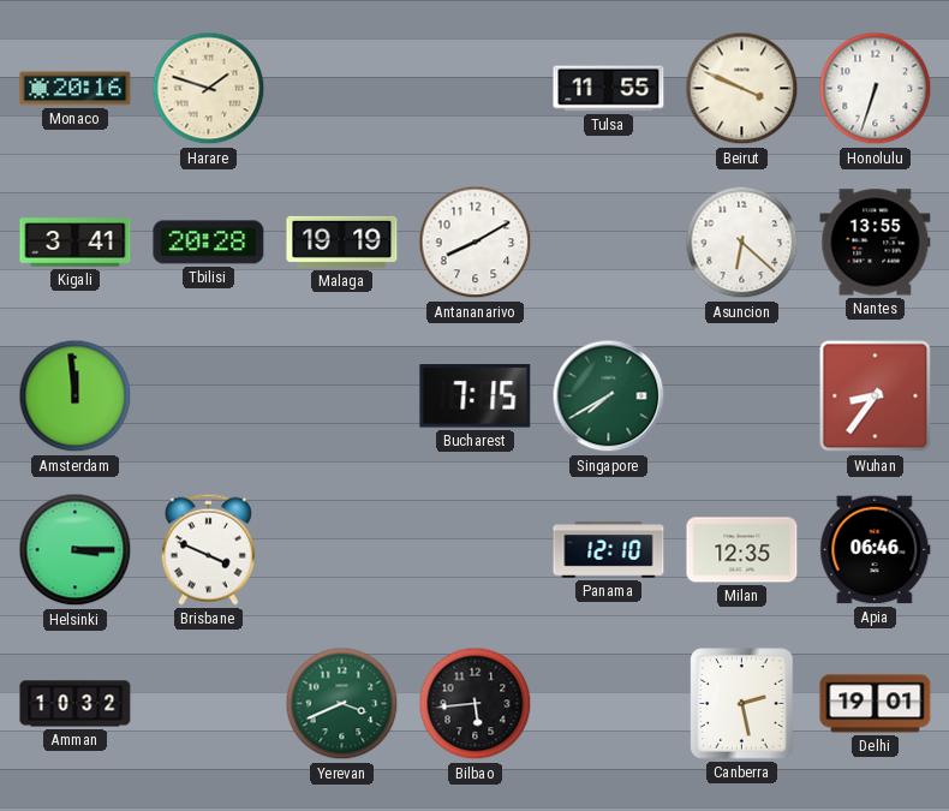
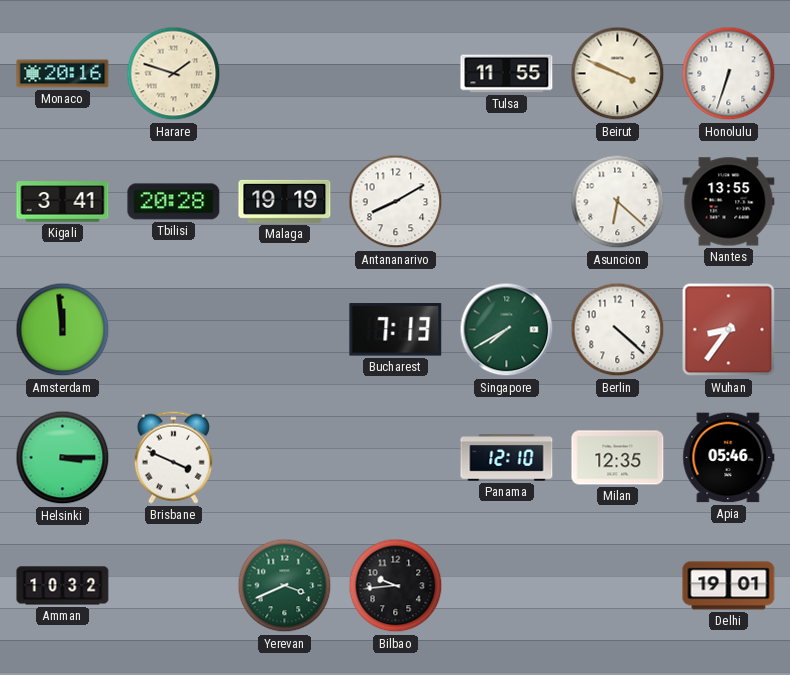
Bucharest: 7:15 -> 7:13
Berlin: none -> 4:22
Apia: 06:46 -> 05:46
Bilbao: 5:44 -> 9:44
Canberra: 2:28 -> none
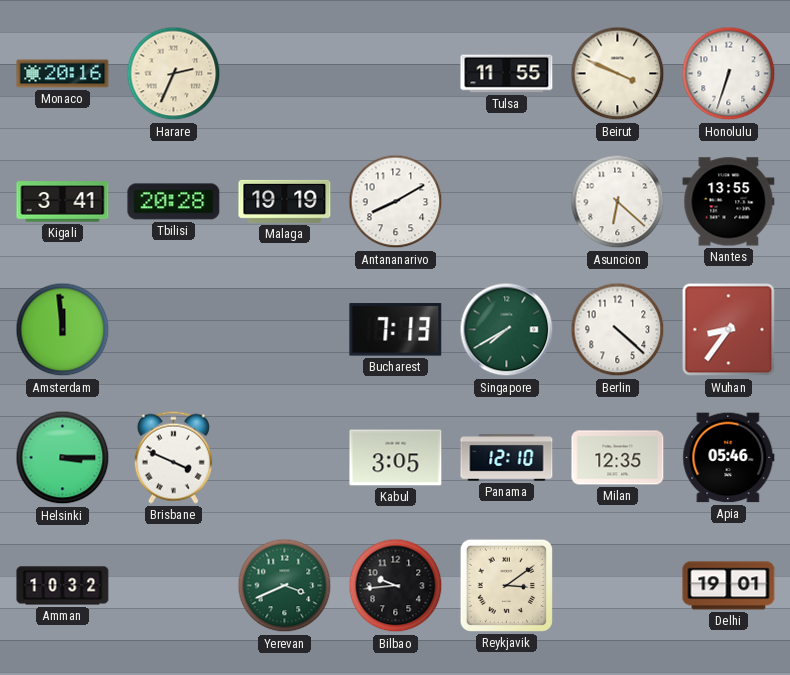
Harare: 1:48 -> 2:34
Kabul: none -> 3:05
Reykjavik: none -> 3:09
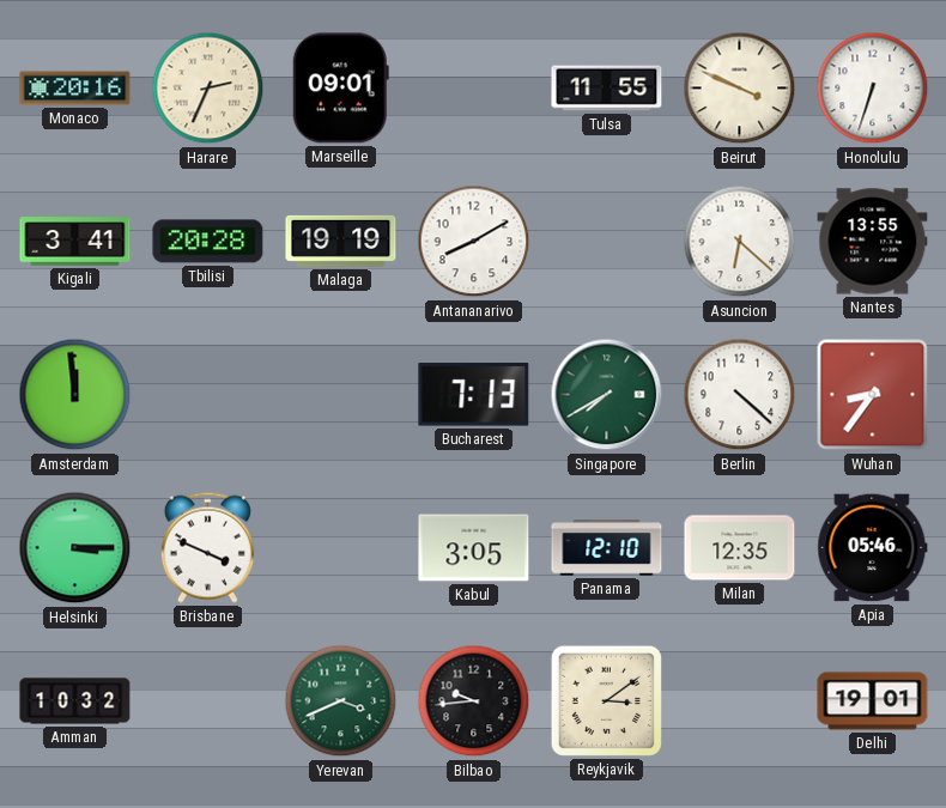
Marseille: none -> 09:01
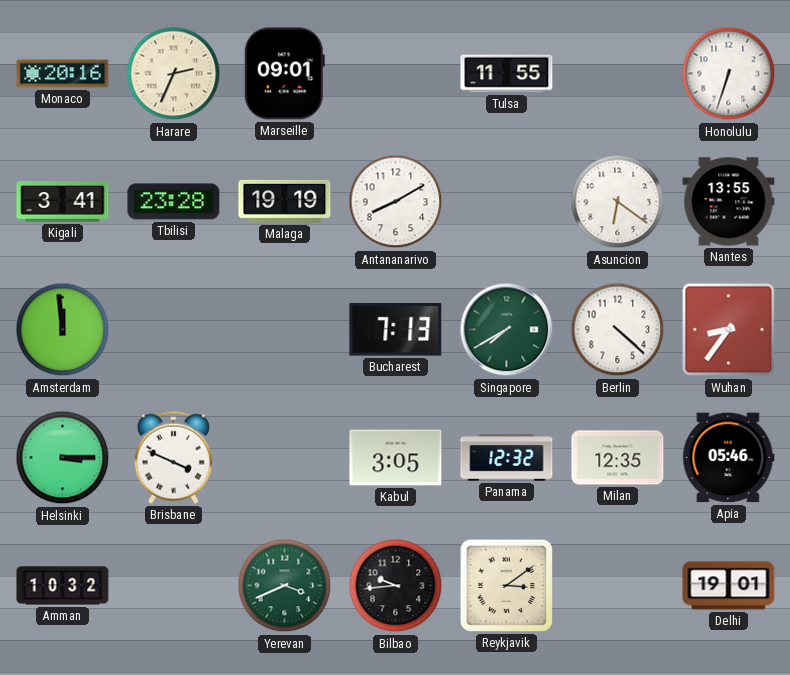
Beirut: 3:49 -> none
Tbilisi: 20:28 -> 23:28
Asuncion: 6:22 -> 6:21
Panama: 12:10 -> 12:32
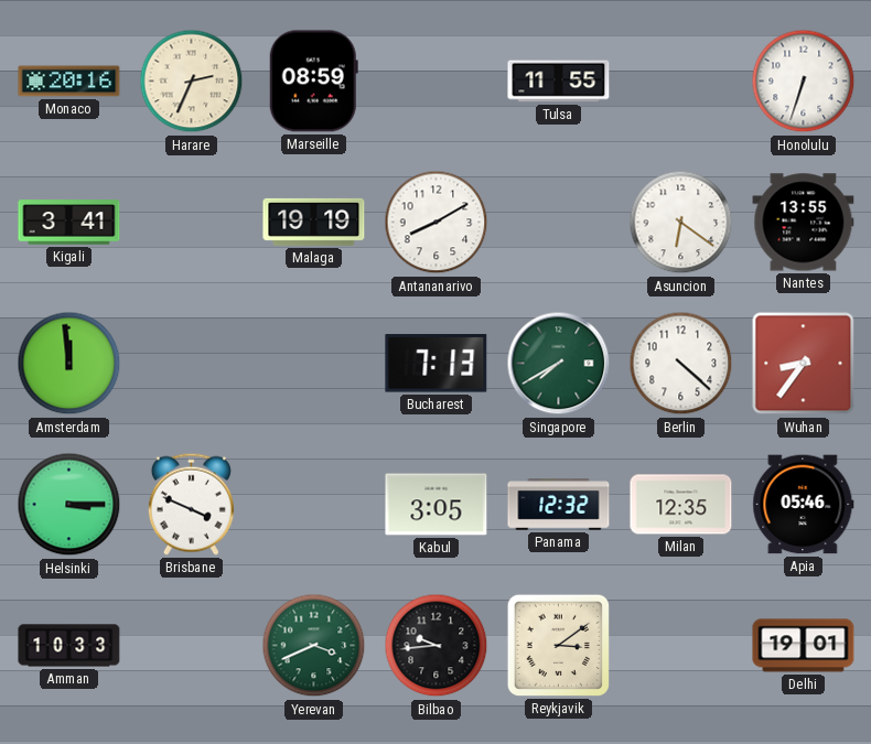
Marseille: 09:01 -> 08:59
Tbilisi: 23:28 -> none
Amman: 10:32 -> 10:33
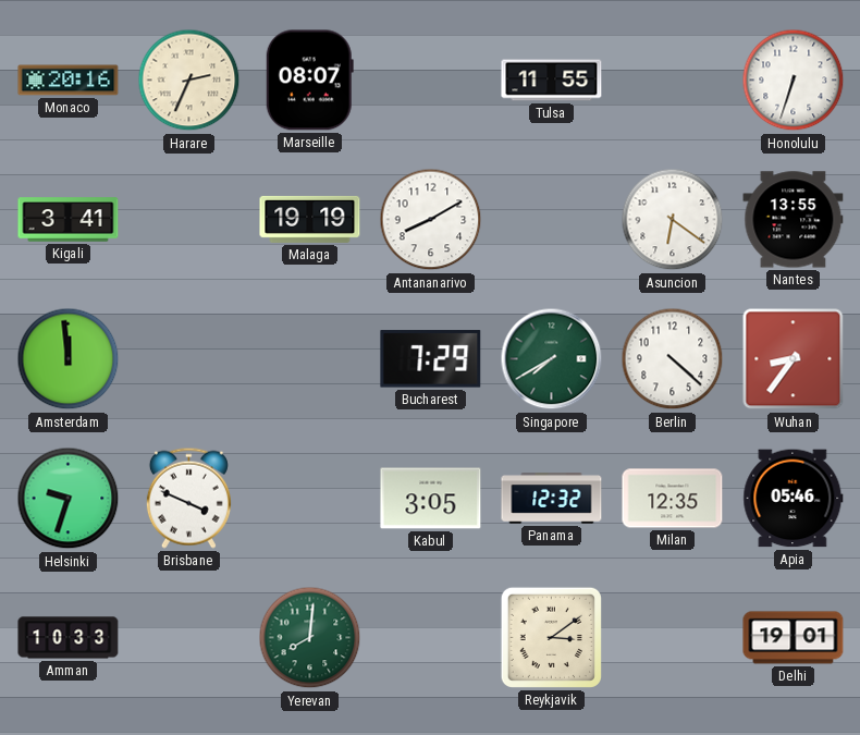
Marseille: 08:59 -> 08:07
Bucharest: 7:13 -> 7:29
Helsinki: 3:15 -> 9:33
Yerevan: 3:41 -> 8:01
Bilbao: 9:44 -> none
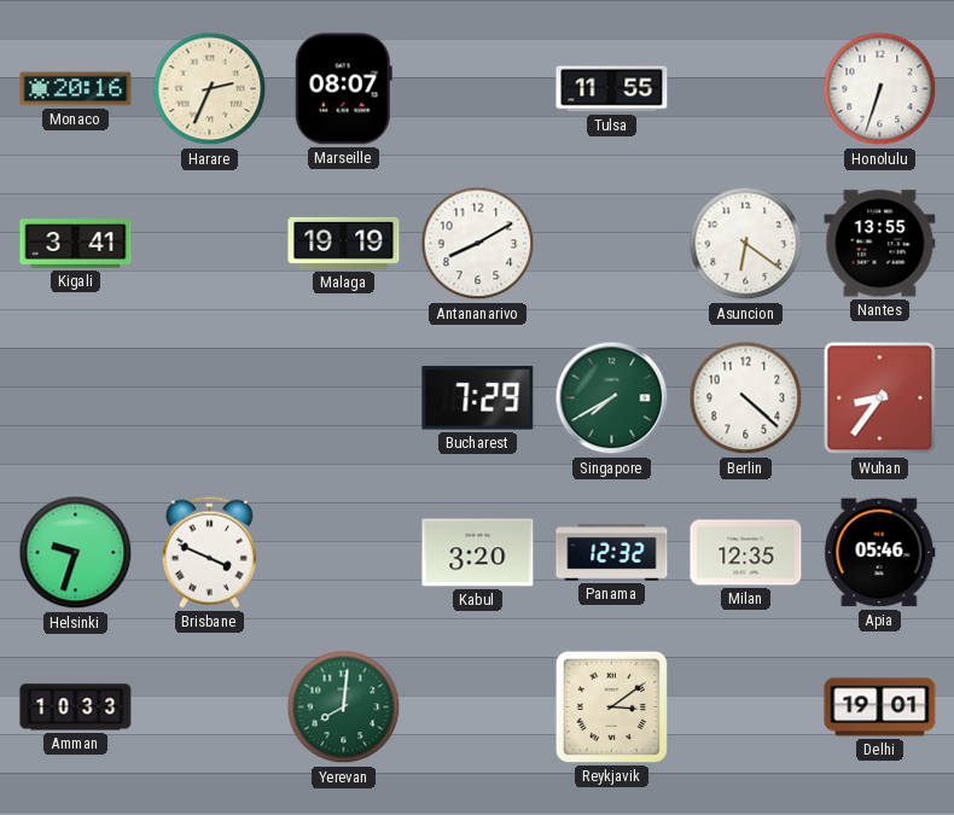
Amsterdam: 11:59 -> none
Kabul: 3:05 -> 3:20
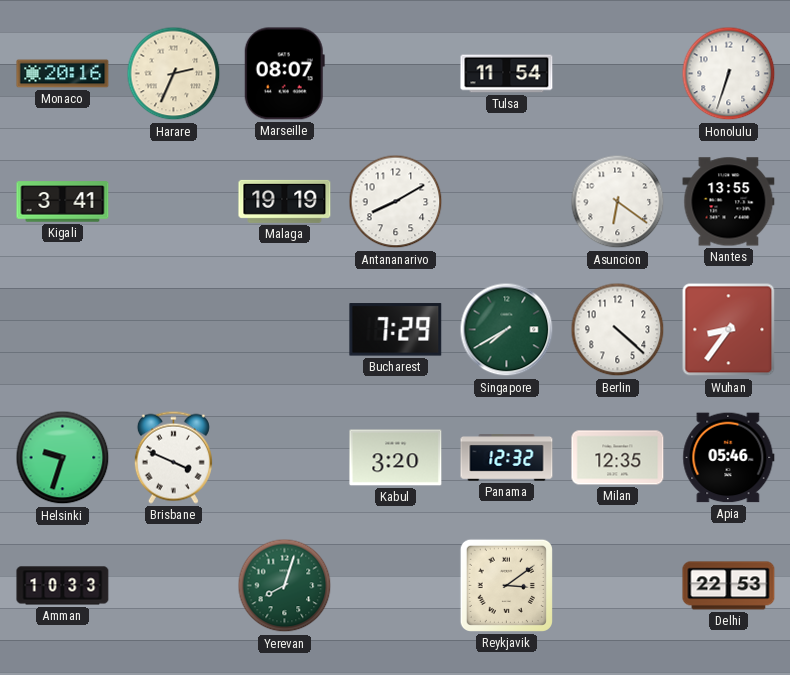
Tulsa: 11:55 -> 11:54
Yerevan: 8:01 -> 8:03
Delhi: 19:01 -> 22:53
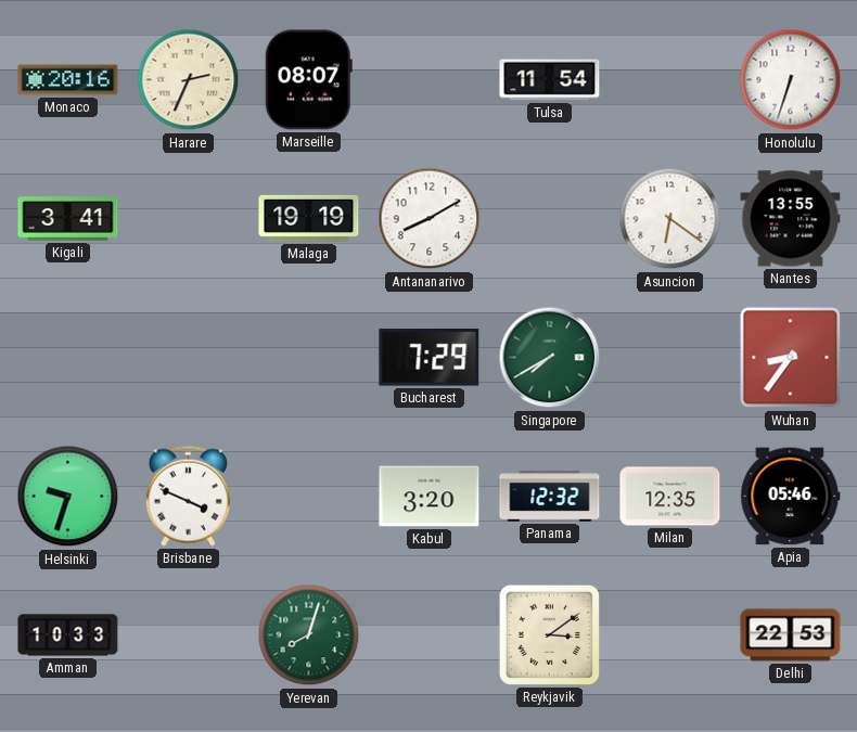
Berlin: 4:22 -> none
